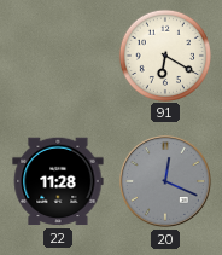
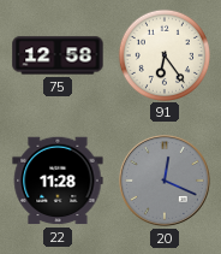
75: none -> 12:58
91: 6:20 -> 6:24
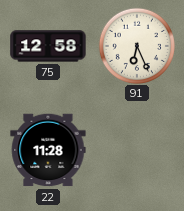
91: 6:24 -> 6:26
20: 12:19 -> none
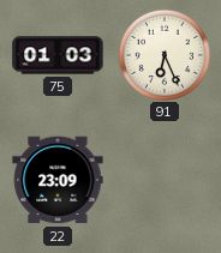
75: 12:58 -> 01:03
22: 11:28 -> 23:09
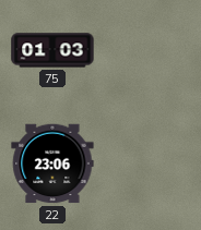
91: 6:26 -> none
22: 23:09 -> 23:06
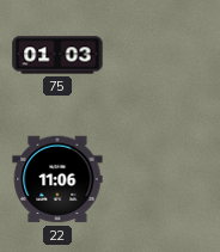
22: 23:06 -> 11:06
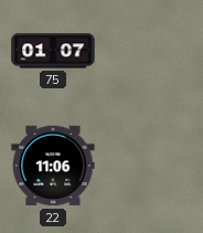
75: 01:03 -> 01:07
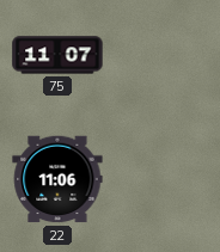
75: 01:07 -> 11:07
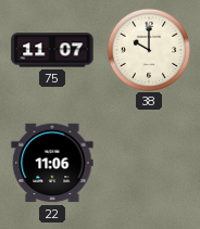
38: none -> 10:00
